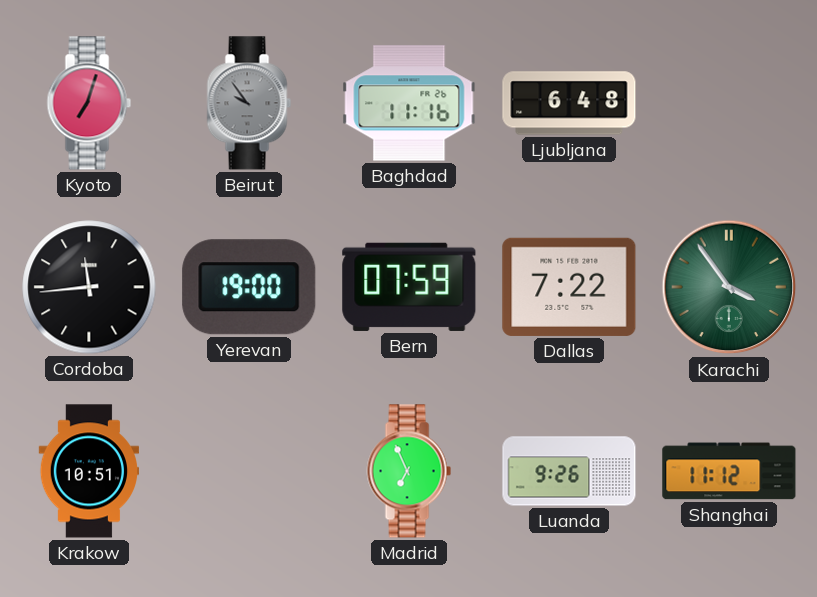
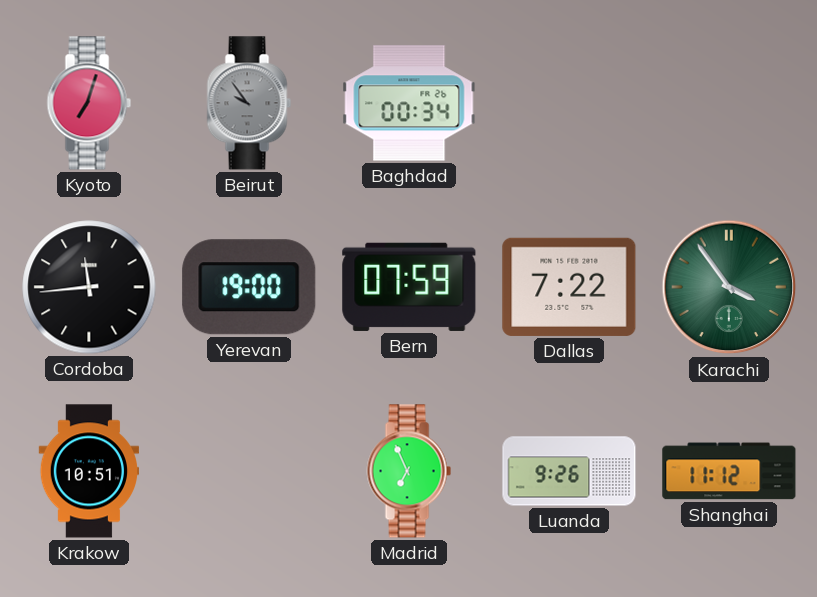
Baghdad: 11:16 -> 00:34
Ljubljana: 6:48 -> none
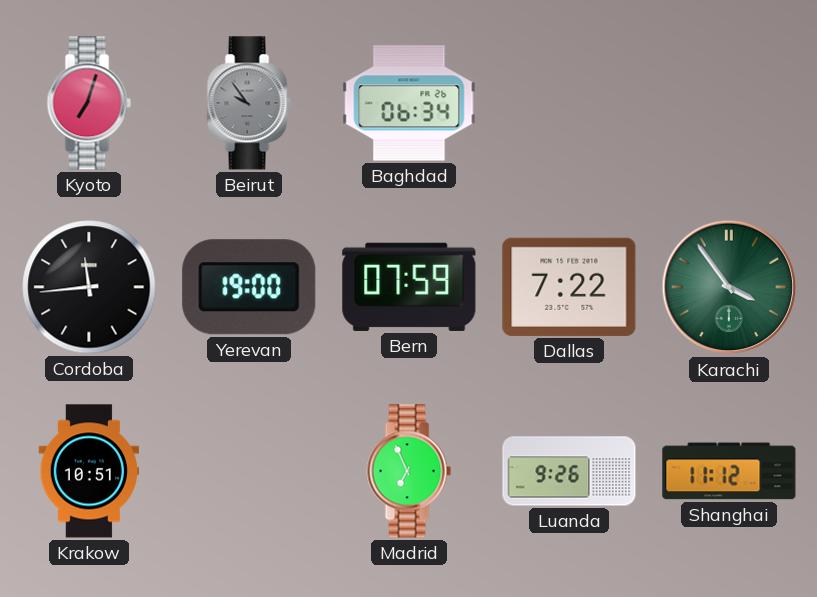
Baghdad: 00:34 -> 06:34
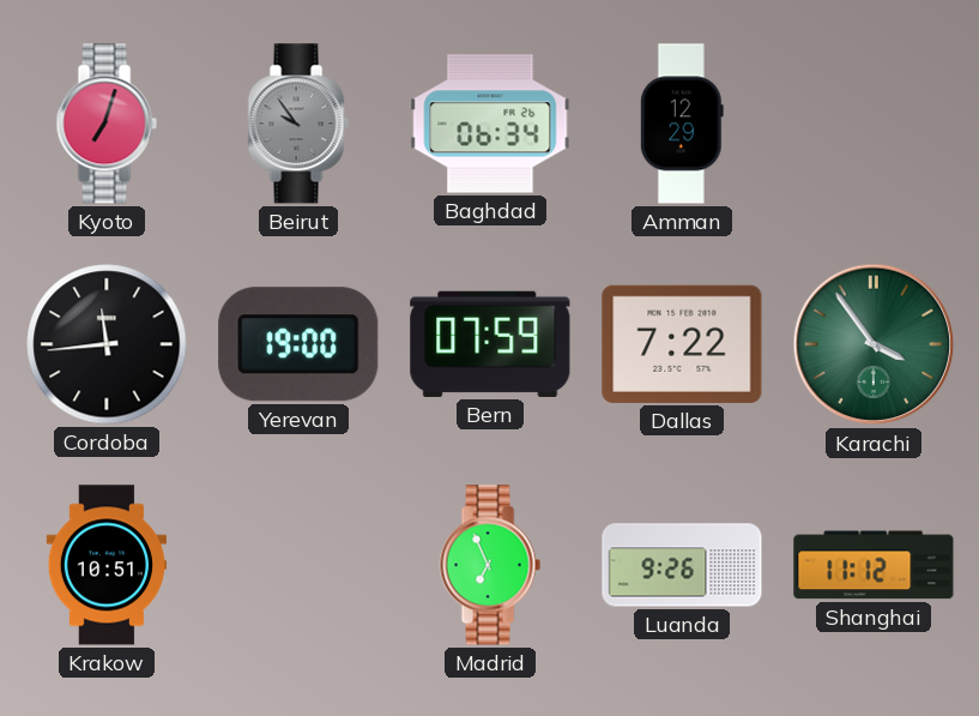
Amman: none -> 12:29
